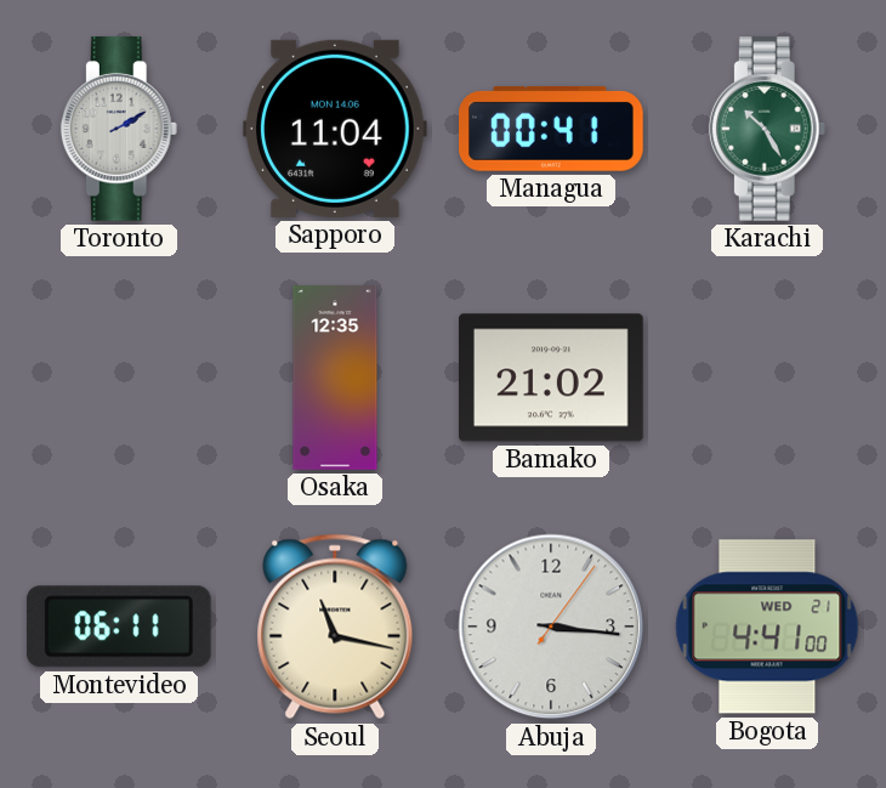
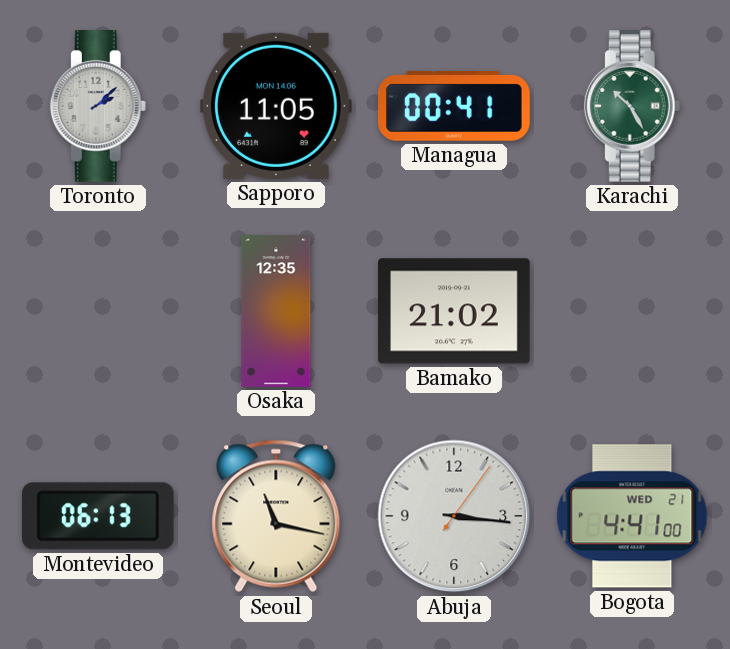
Toronto: 2:10 -> 2:08
Sapporo: 11:04 -> 11:05
Montevideo: 06:11 -> 06:13
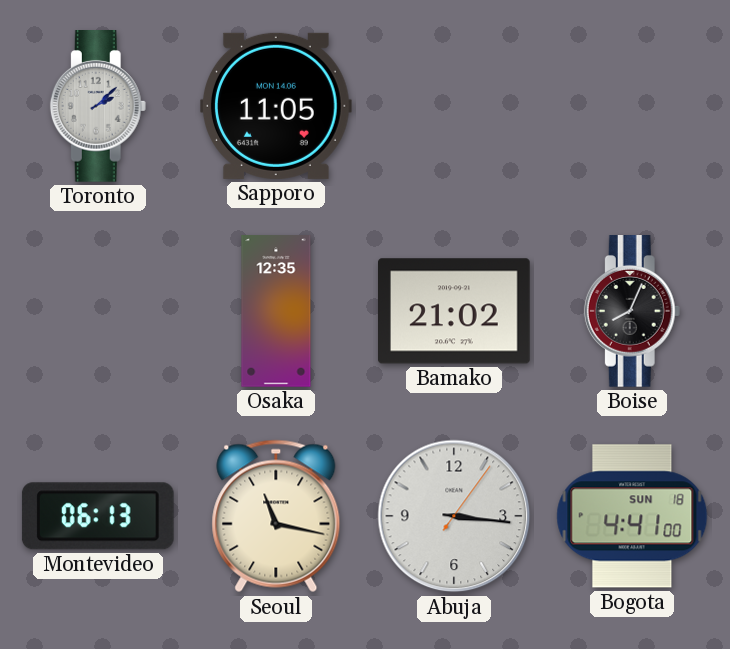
Managua: 00:41 -> none
Karachi: 10:25 -> none
Boise: none -> 8:04
Bogota date: WED 21 -> SUN 18
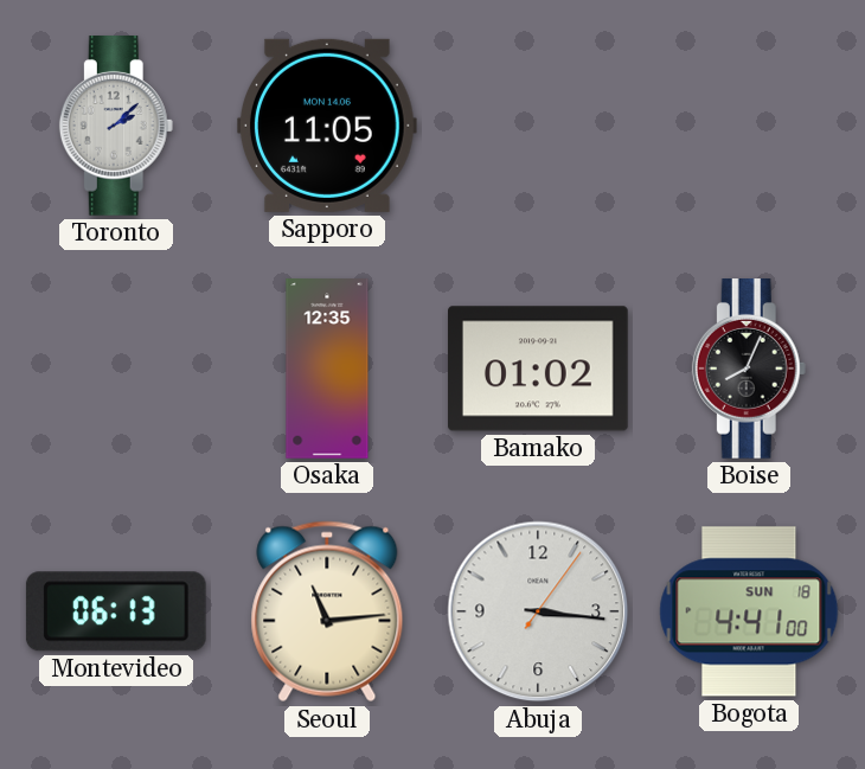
Bamako: 21:02 -> 01:02
Seoul: 11:17 -> 11:14
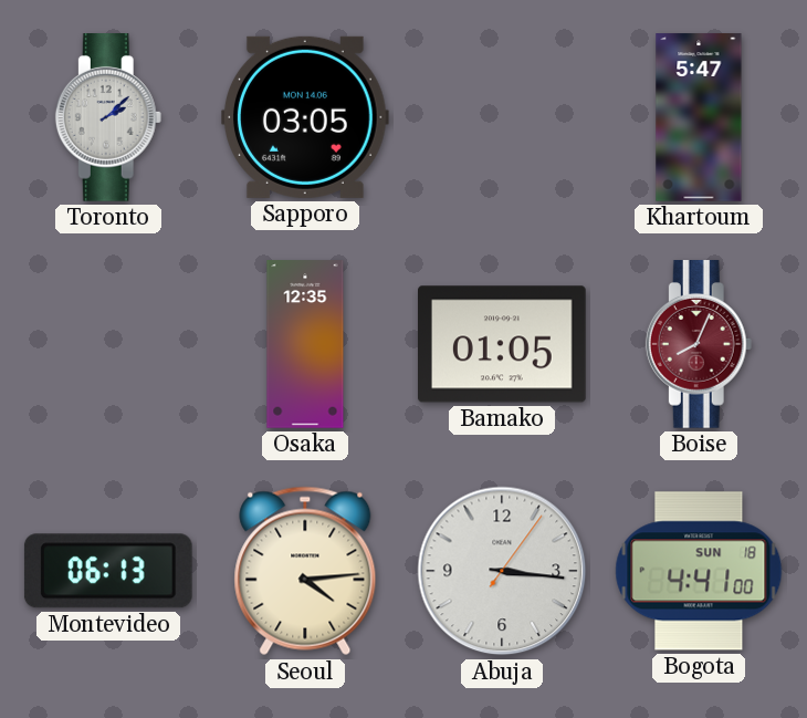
Sapporo: 11:05 -> 03:05
Khartoum: none -> 5:47
Bamako: 01:02 -> 01:05
Boise dial: black -> burgundy
Seoul: 11:14 -> 4:14
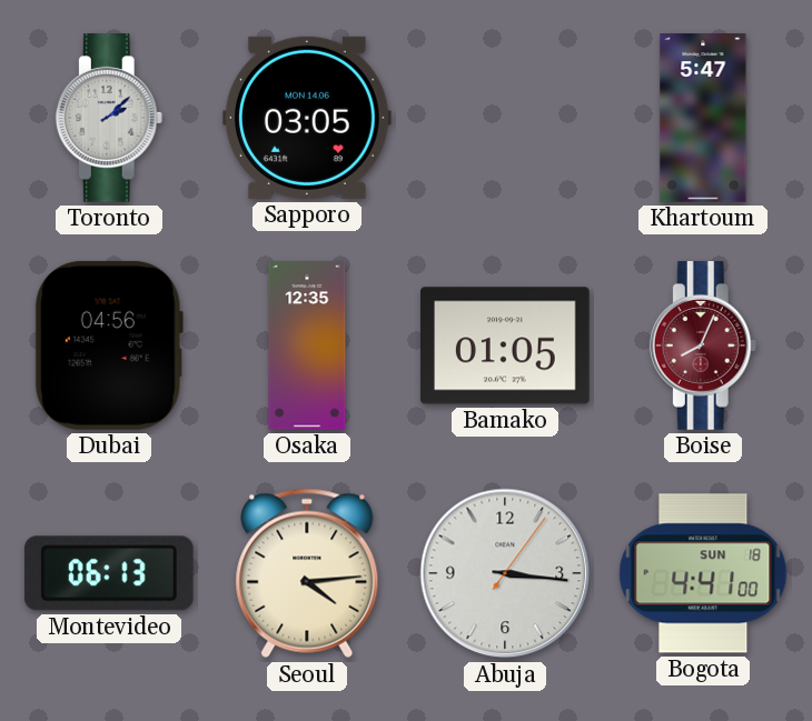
Dubai: none -> 04:56
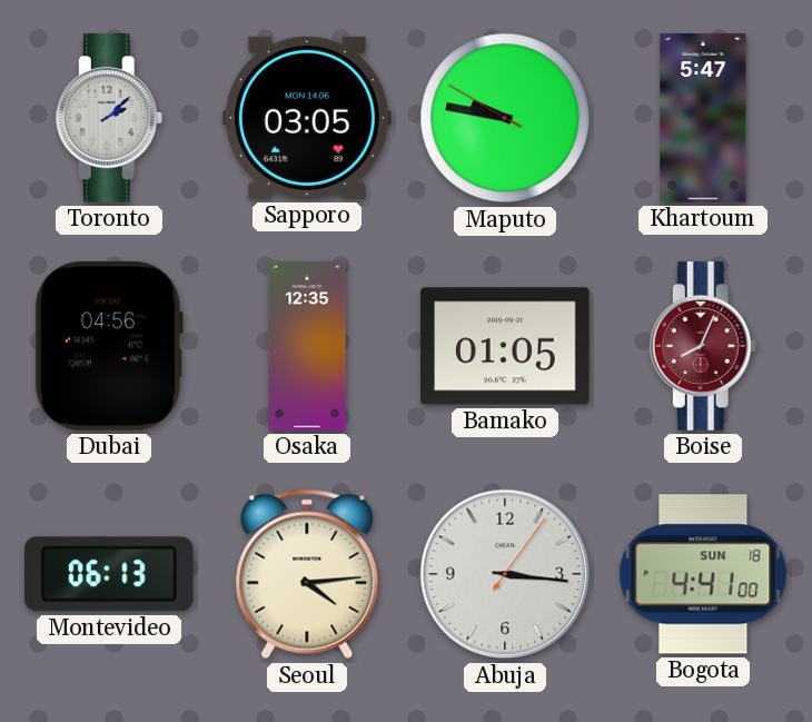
Maputo: none -> 9:46
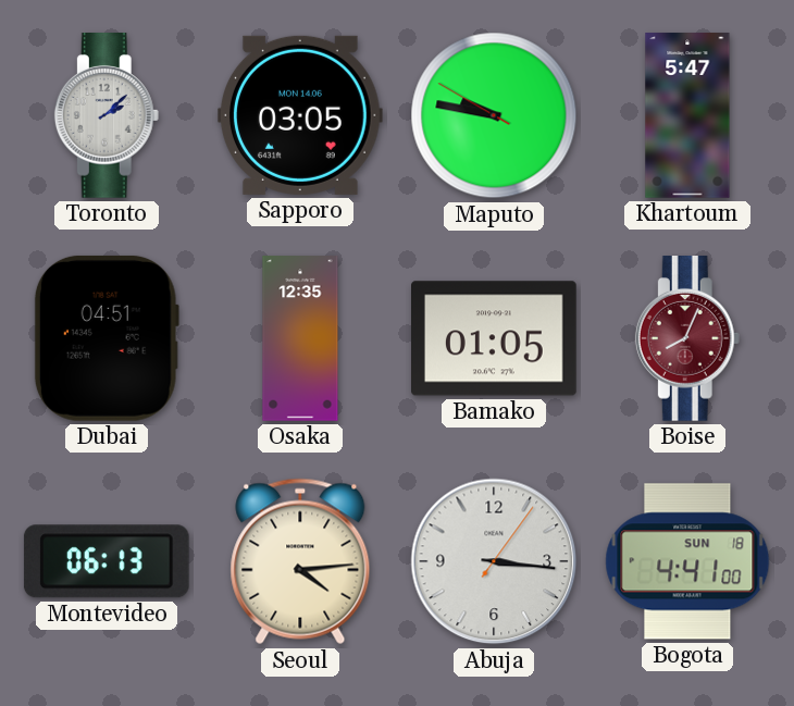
Dubai: 04:56 -> 04:51
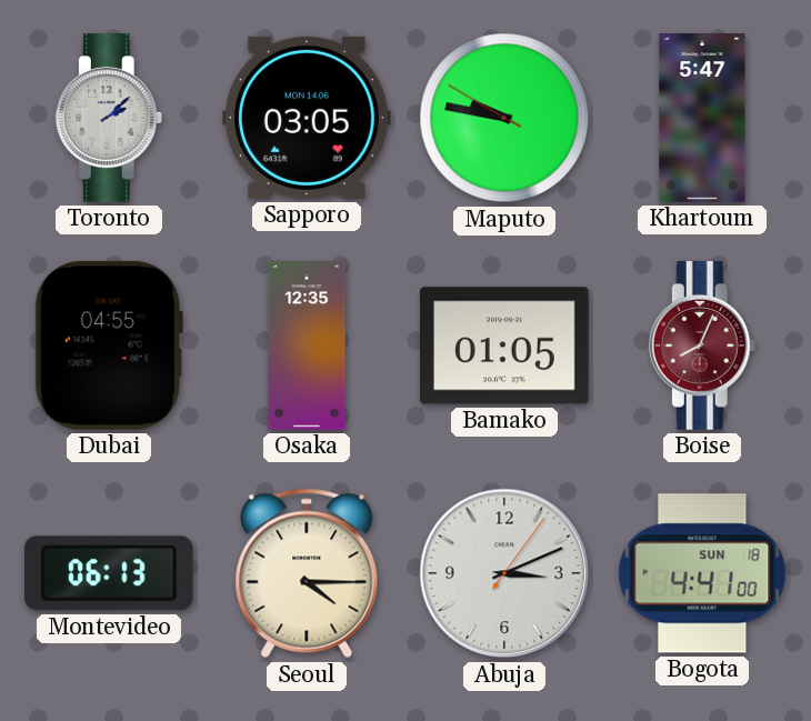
Dubai: 04:51 -> 04:55
Seoul: 4:14 -> 4:15
Abuja: 3:16 -> 3:11
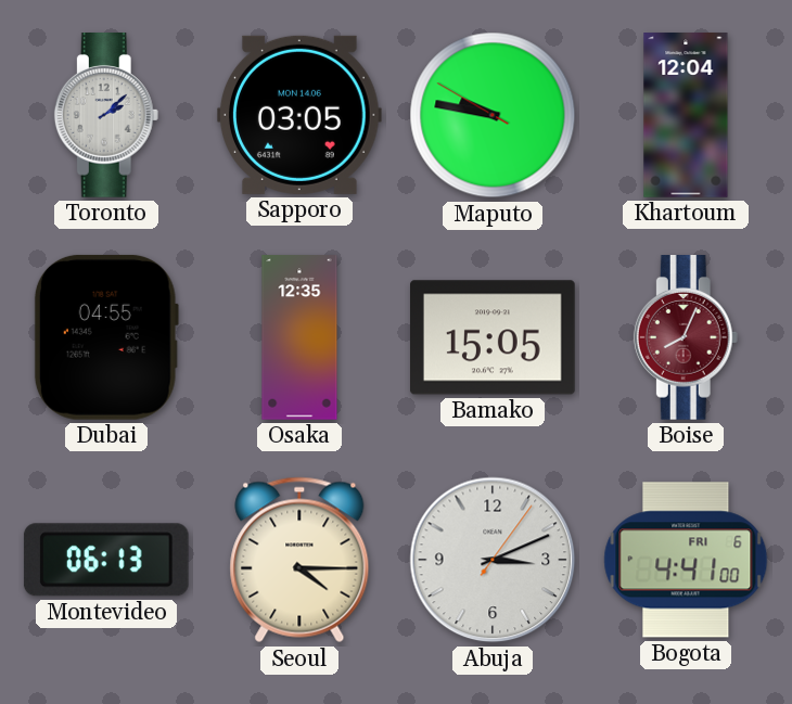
Khartoum: 5:47 -> 12:04
Bamako: 01:05 -> 15:05
Bogota date: SUN 18 -> FRI 6
